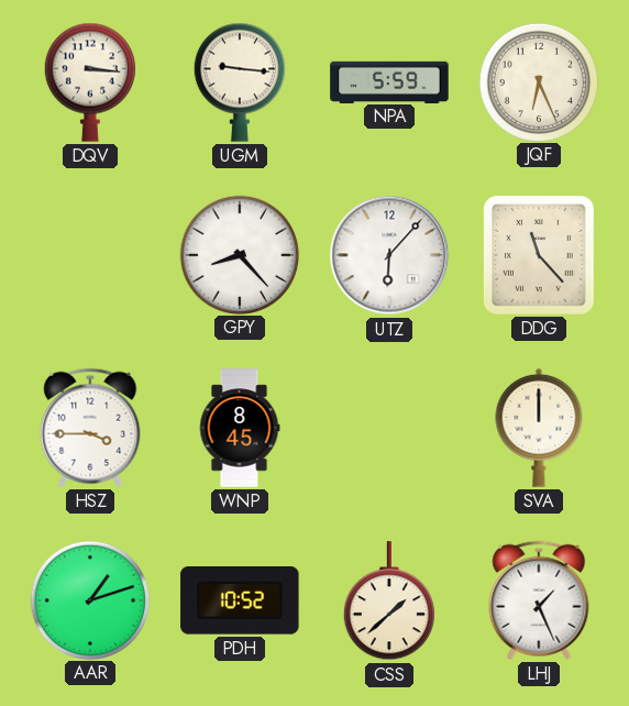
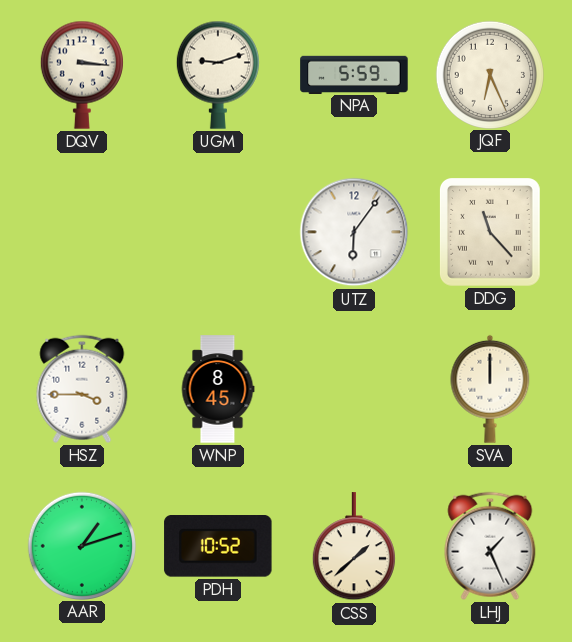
UGM: 9:16 -> 9:12
GPY: 8:23 -> none
UTZ: 6:07 -> 6:06
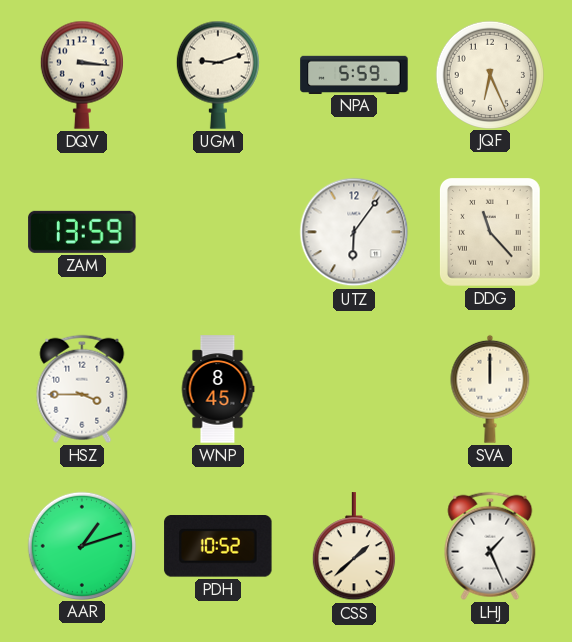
ZAM: none -> 13:59
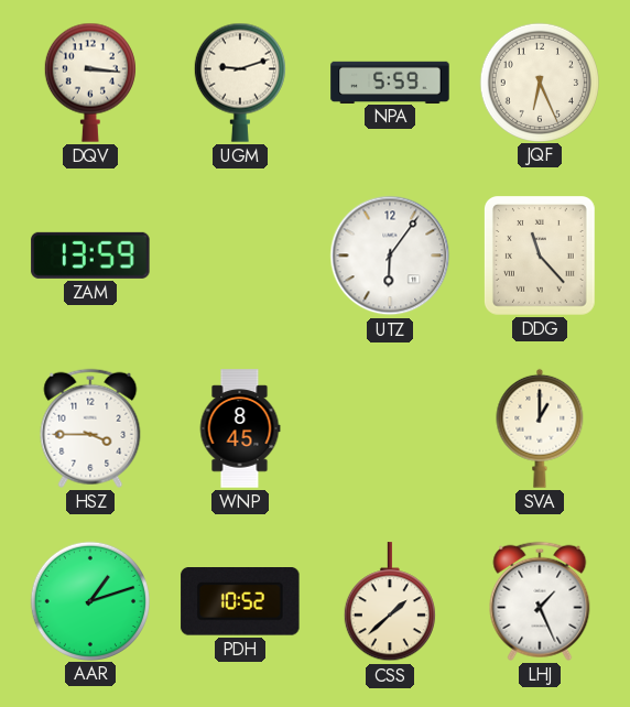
SVA: 12:00 -> 1:00
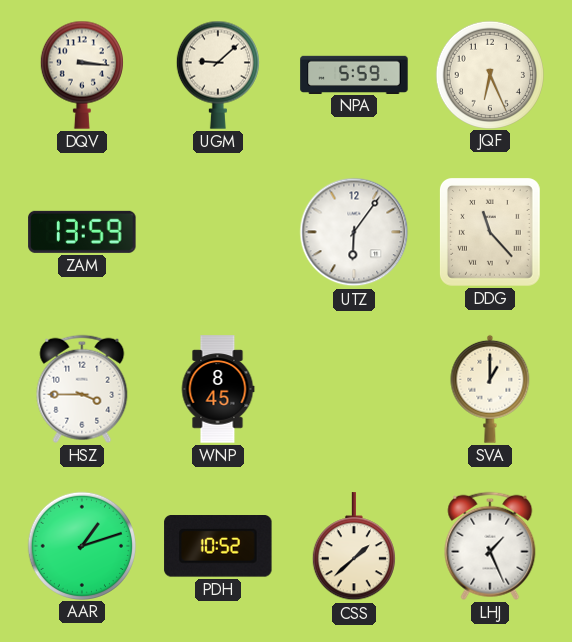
UGM: 9:12 -> 9:08
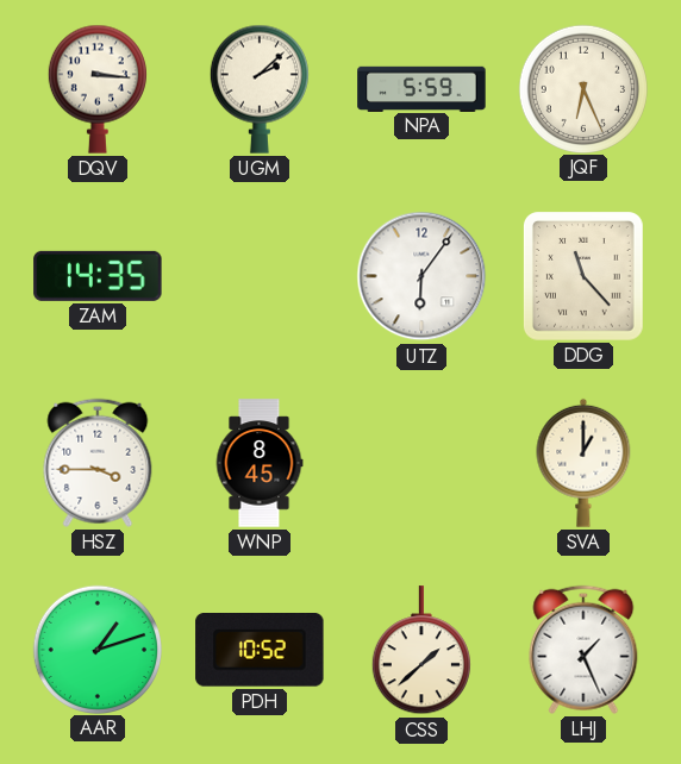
UGM: 9:08 -> 2:08
ZAM: 13:59 -> 14:35
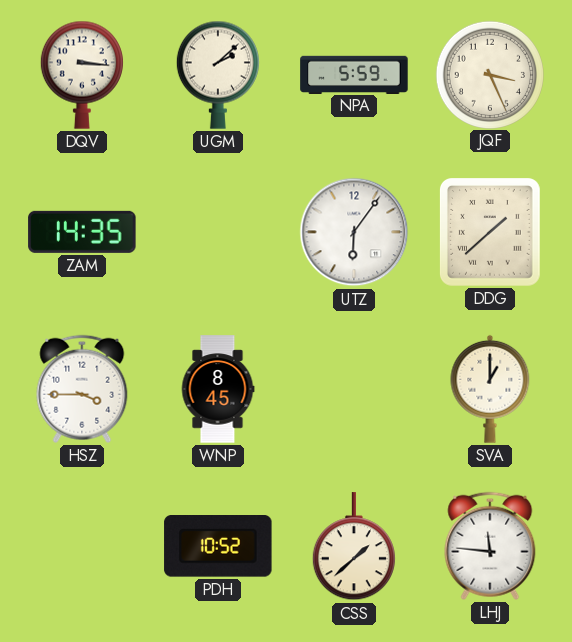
JQF: 6:26 -> 3:26
DDG: 11:23 -> 1:38
AAR: 1:12 -> none
LHJ: 1:26 -> 11:46
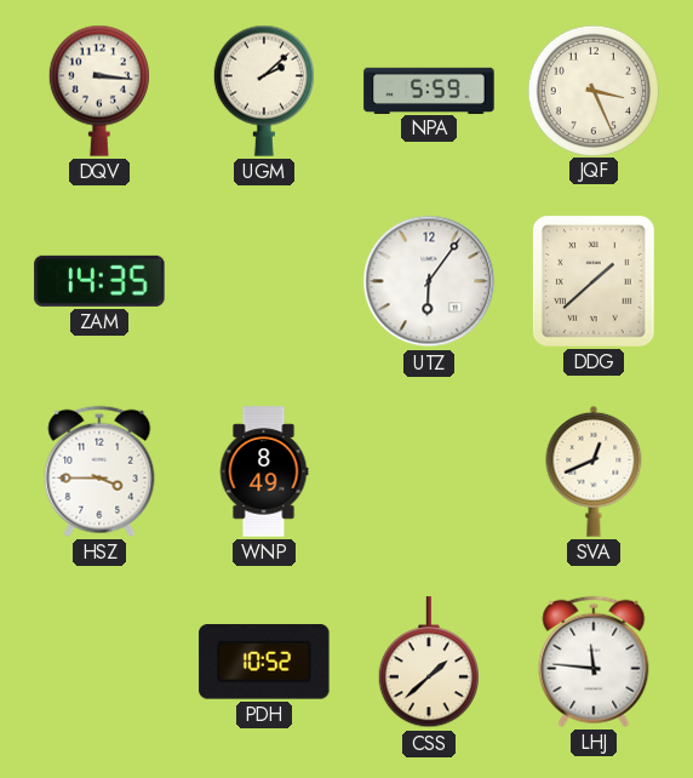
WNP: 8:45 -> 8:49
SVA: 1:00 -> 12:41
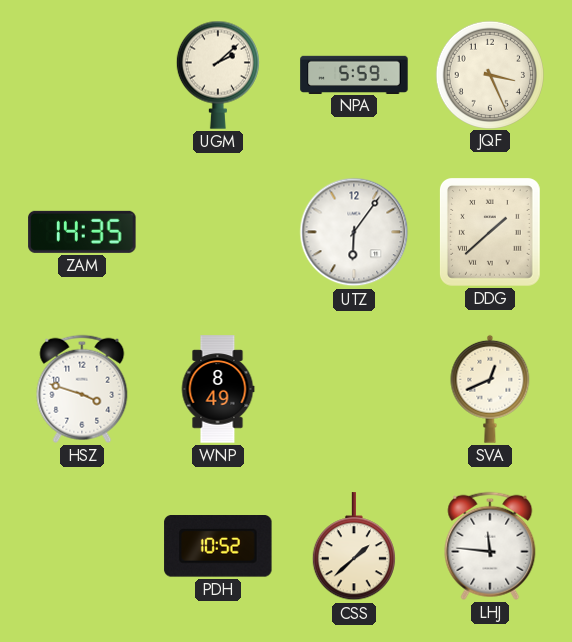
DQV: 3:16 -> none
HSZ: 3:45 -> 3:48
